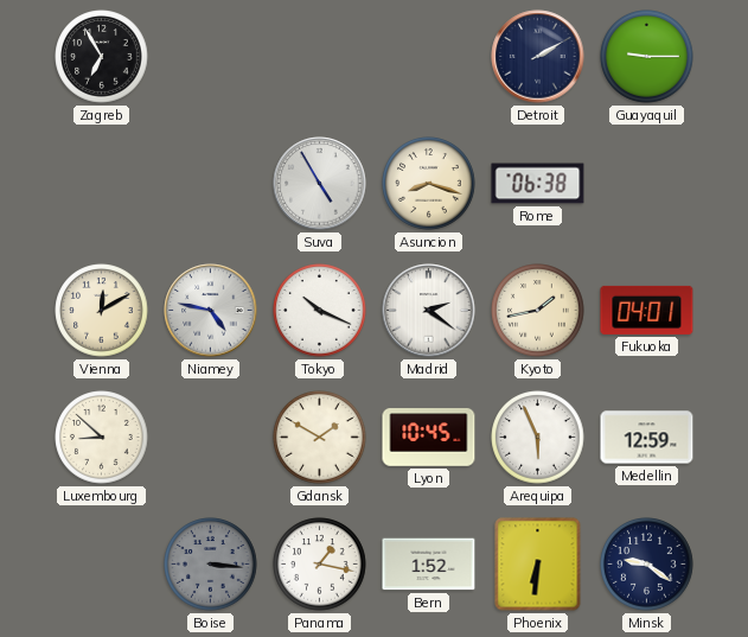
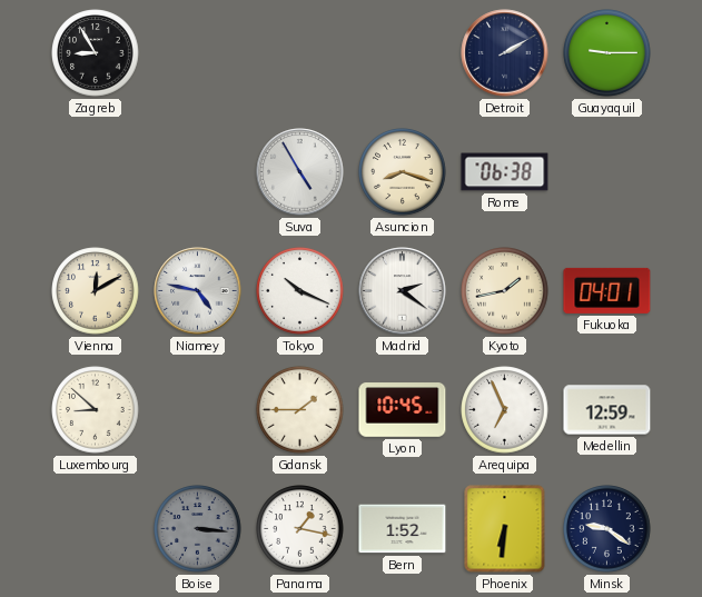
Zagreb: 6:55 -> 8:55
Gdansk: 1:50 -> 1:45
Arequipa: 5:56 -> 6:56
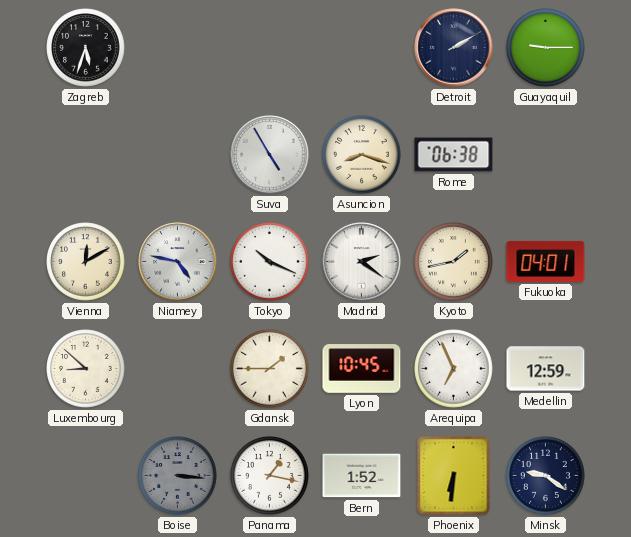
Zagreb: 8:55 -> 5:33
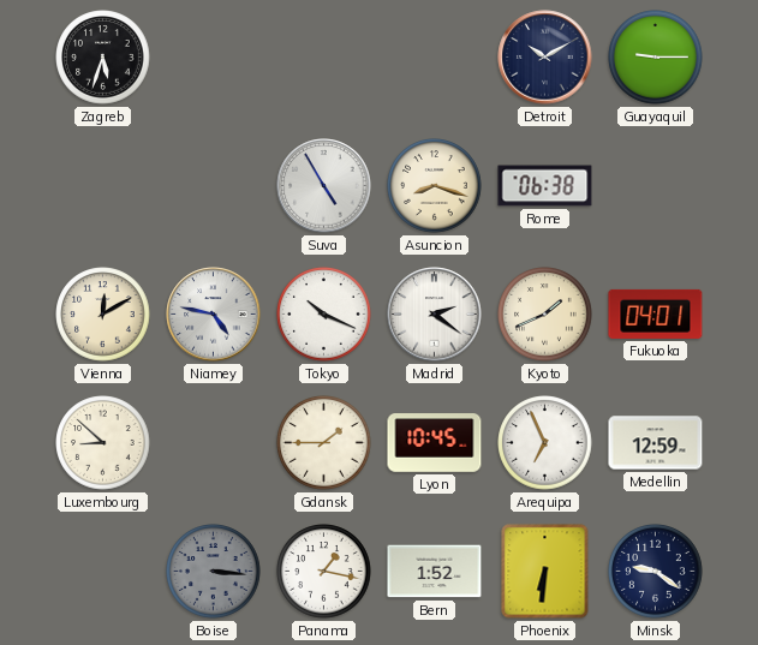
Detroit: 2:10 -> 10:10
Kyoto: 1:43 -> 1:41
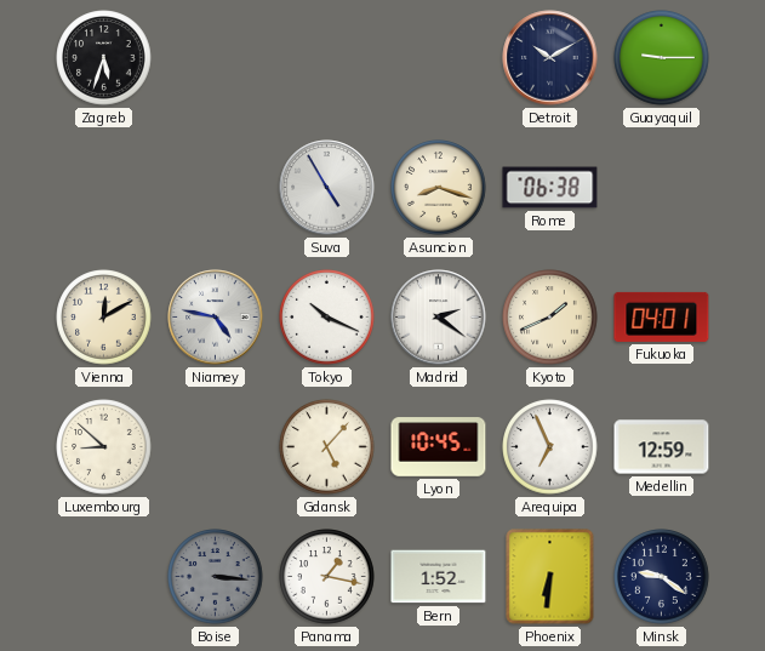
Gdansk: 1:45 -> 5:07
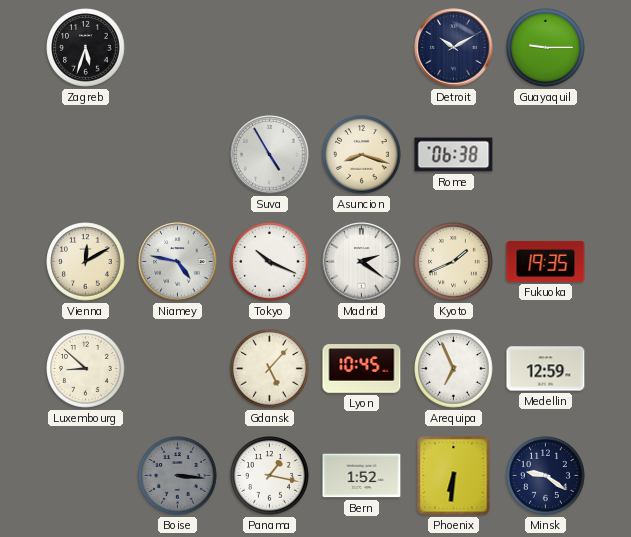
Fukuoka: 04:01 -> 19:35
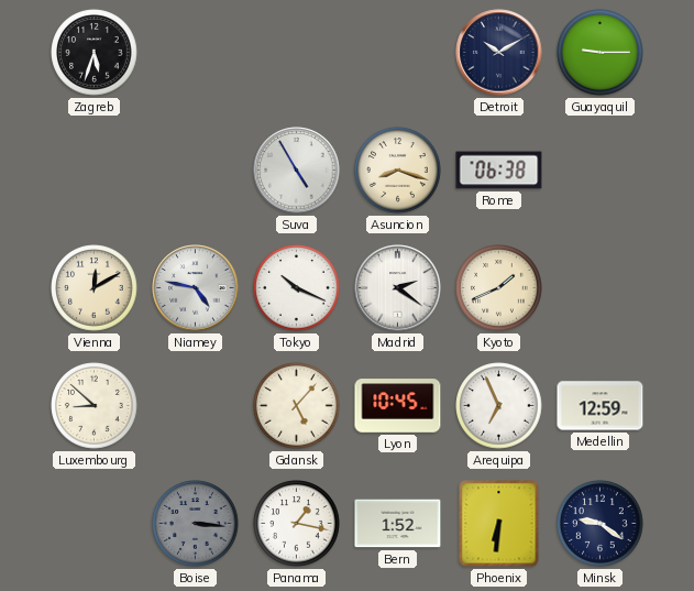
Fukuoka: 19:35 -> none
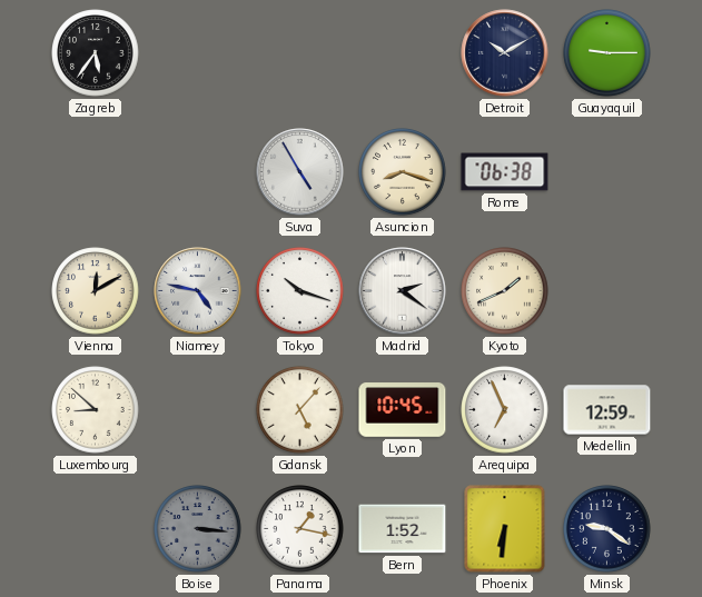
Zagreb: 5:33 -> 5:36
Tokyo: 10:19 -> 10:18
